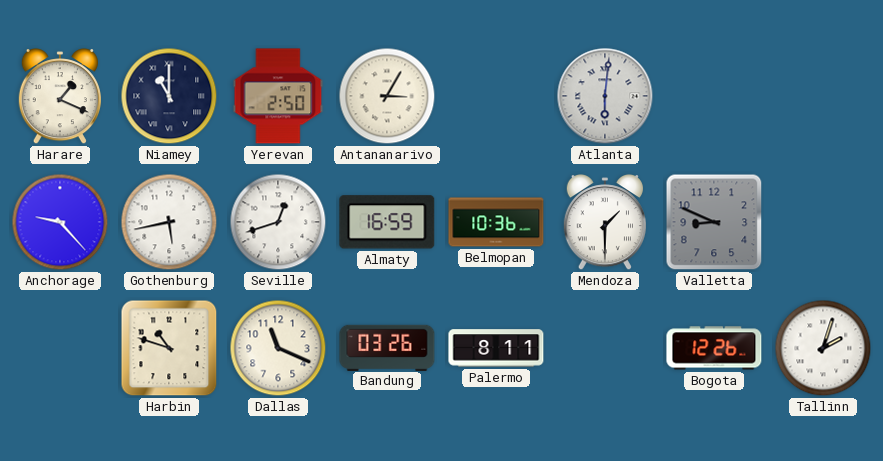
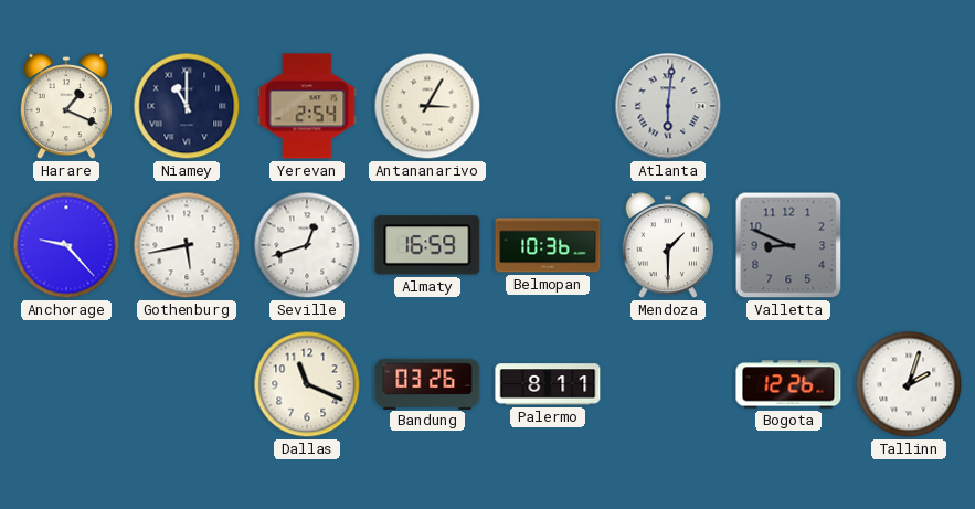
Yerevan: 2:50 -> 2:54
Harbin: 10:48 -> none
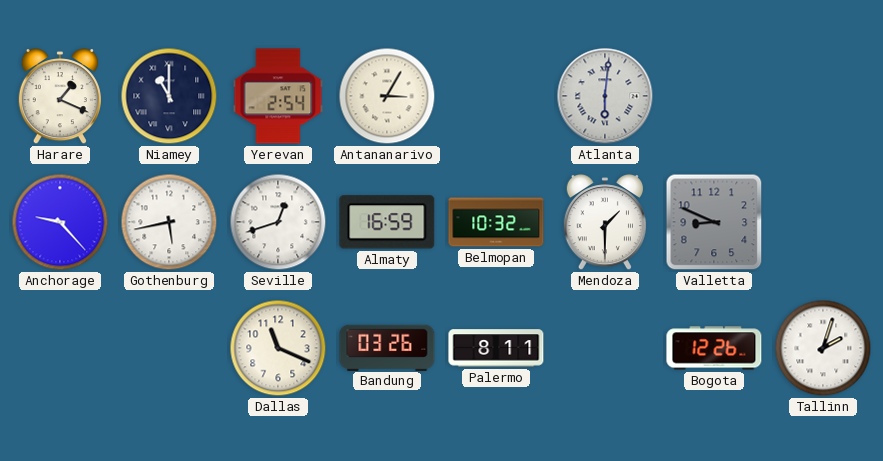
Belmopan: 10:36 -> 10:32
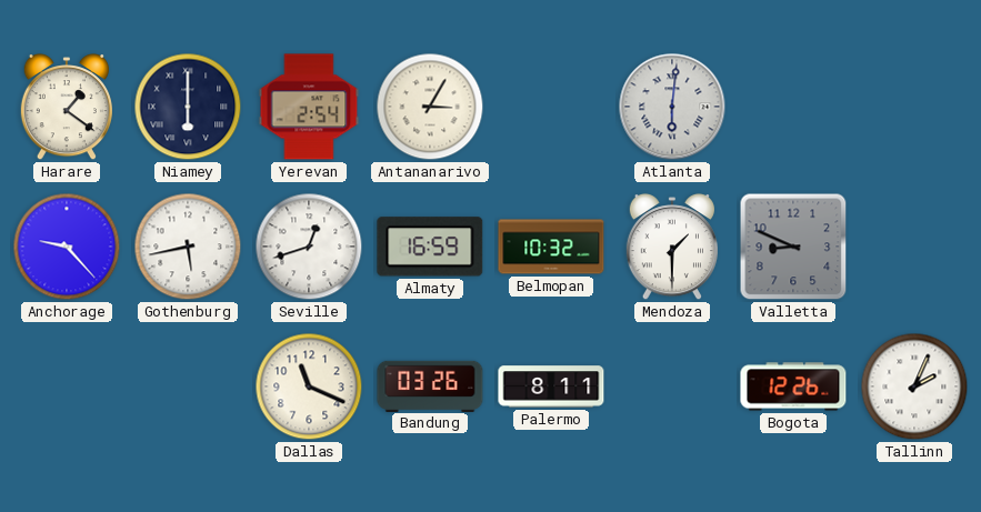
Harare: 1:19 -> 1:21
Niamey: 11:00 -> 6:00
Tallinn: 2:03 -> 2:04
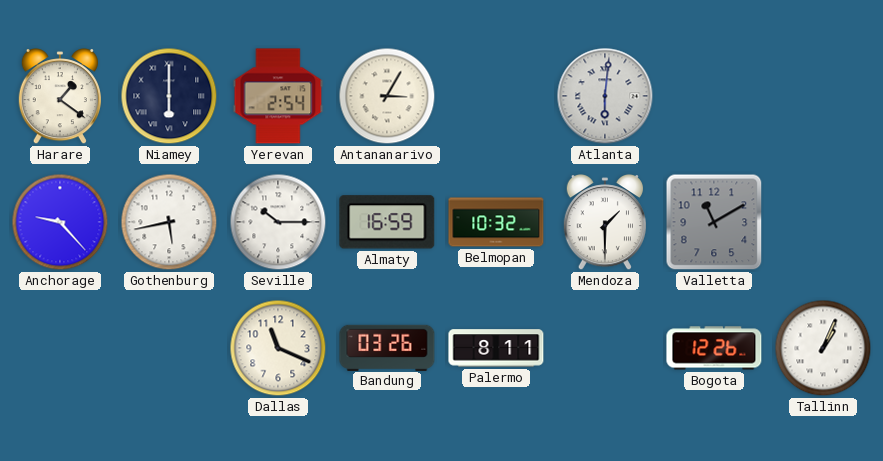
Seville: 12:42 -> 10:15
Valletta: 8:49 -> 11:10
Tallinn: 2:04 -> 1:04
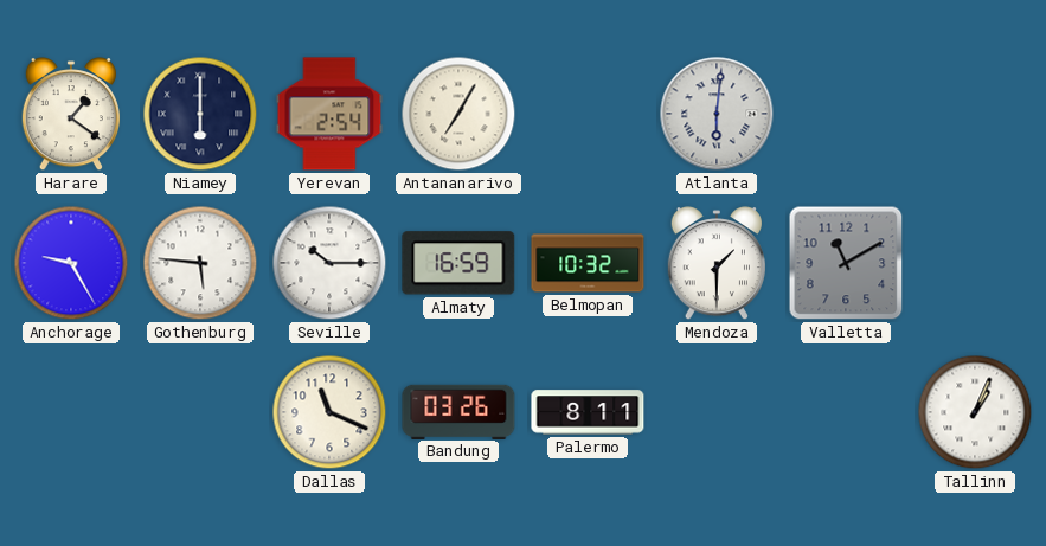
Antananarivo: 3:05 -> 7:05
Anchorage: 9:23 -> 9:25
Gothenburg: 5:43 -> 5:46
Bogota: 12:26 -> none
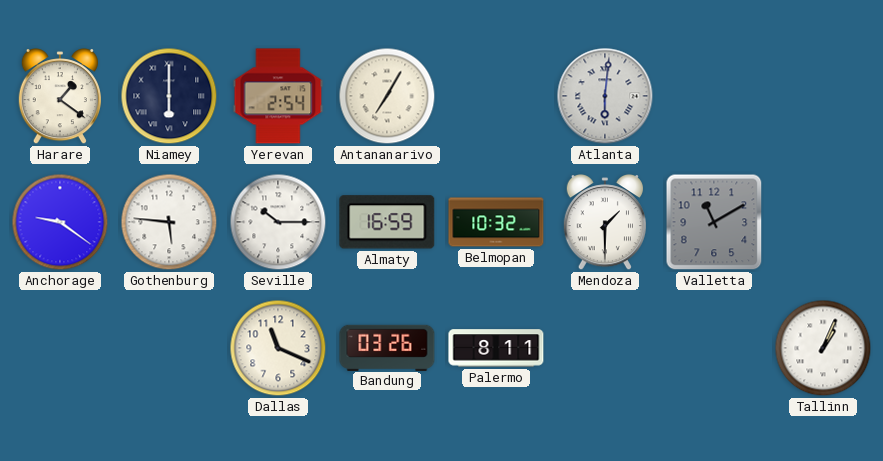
Anchorage: 9:25 -> 9:21
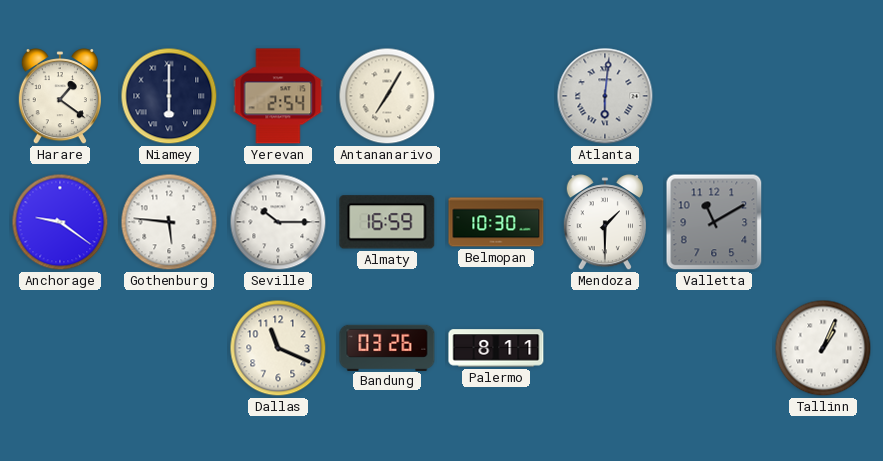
Belmopan: 10:32 -> 10:30
